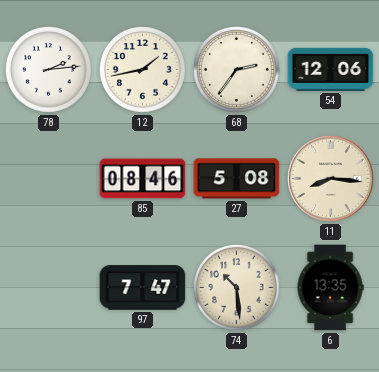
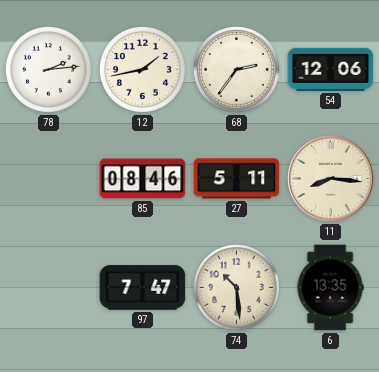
27: 5:08 -> 5:11
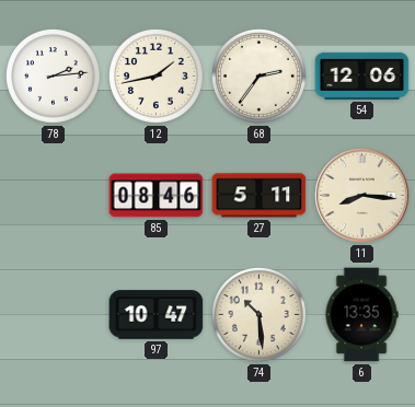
97: 7:47 -> 10:47
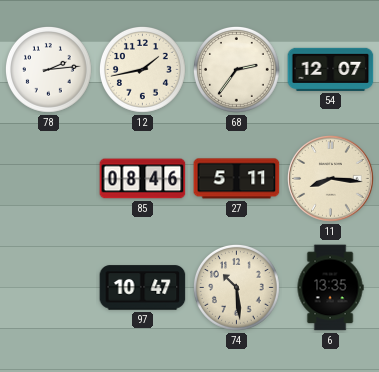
54: 12:06 -> 12:07
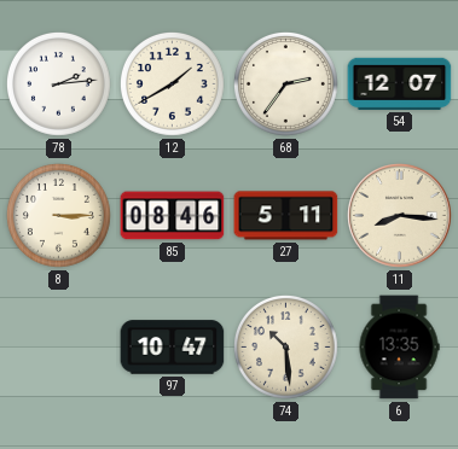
12: 1:43 -> 1:40
8: none -> 3:15
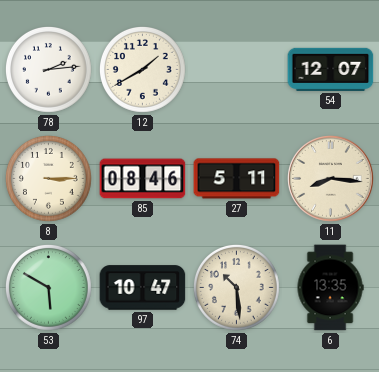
68: 2:36 -> none
53: none -> 5:50
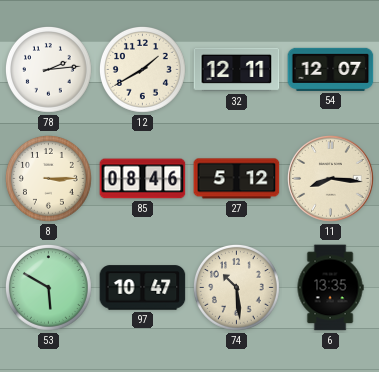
32: none -> 12:11
27: 5:11 -> 5:12
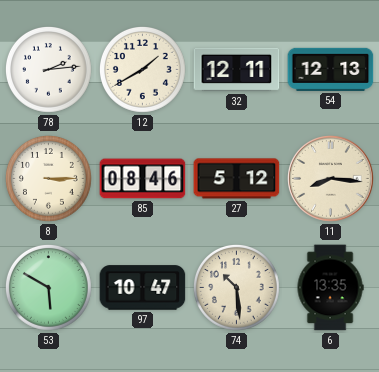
54: 12:07 -> 12:13
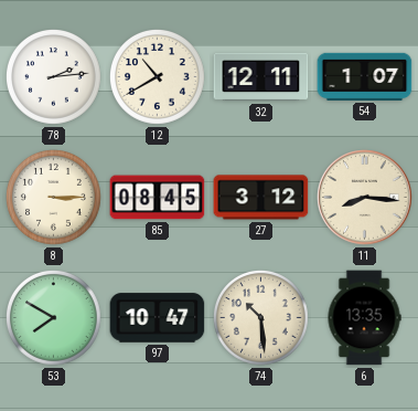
12: 1:40 -> 10:40
54: 12:13 -> 1:07
85: 08:46 -> 08:45
27: 5:12 -> 3:12
53: 5:50 -> 7:50
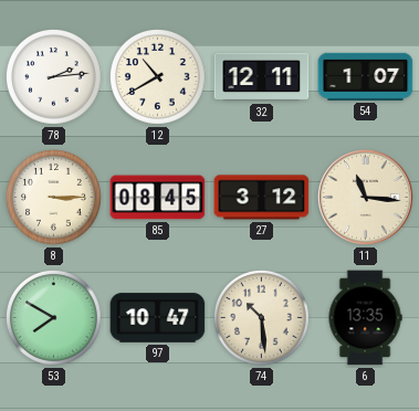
11: 8:16 -> 11:16
